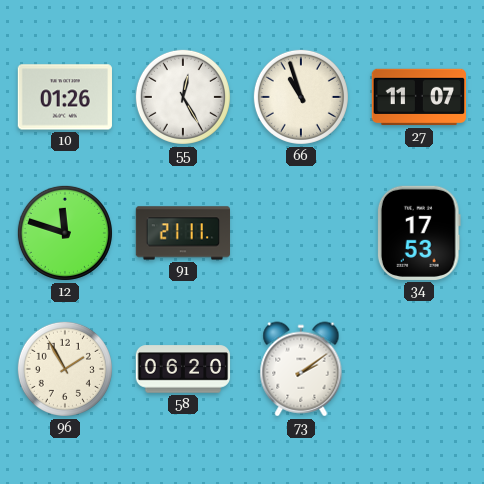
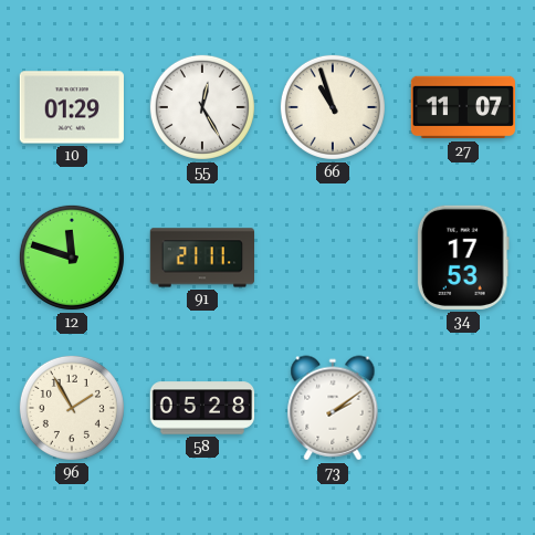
10: 01:26 -> 01:29
58: 06:20 -> 05:28
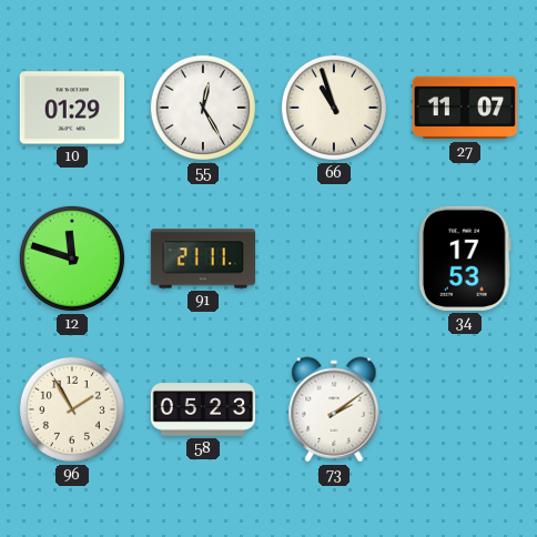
58: 05:28 -> 05:23
